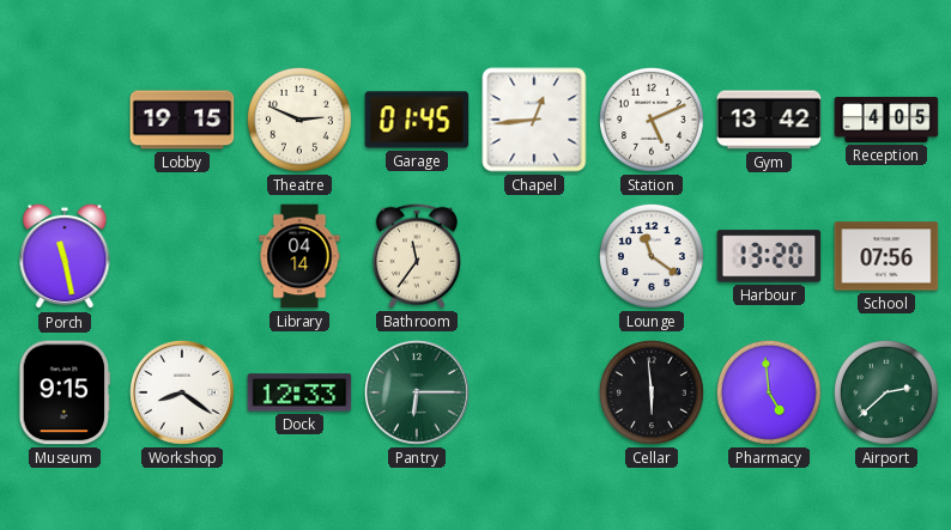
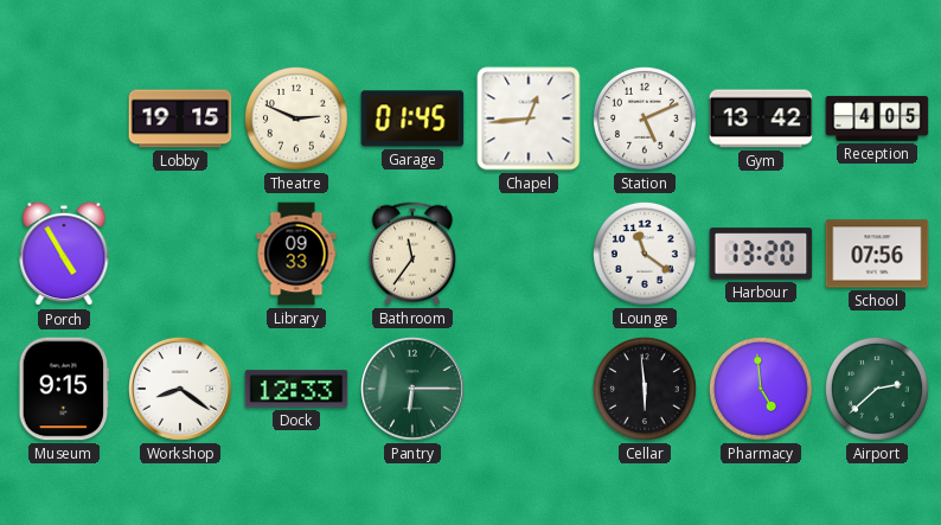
Porch: 11:28 -> 4:55
Library: 04:14 -> 09:33
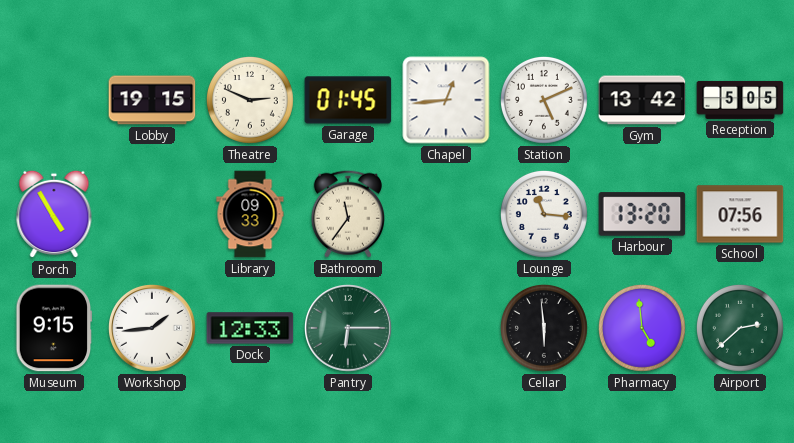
Reception: 4:05 -> 5:05
Lounge: 11:21 -> 11:16
Workshop: 8:21 -> 1:44
